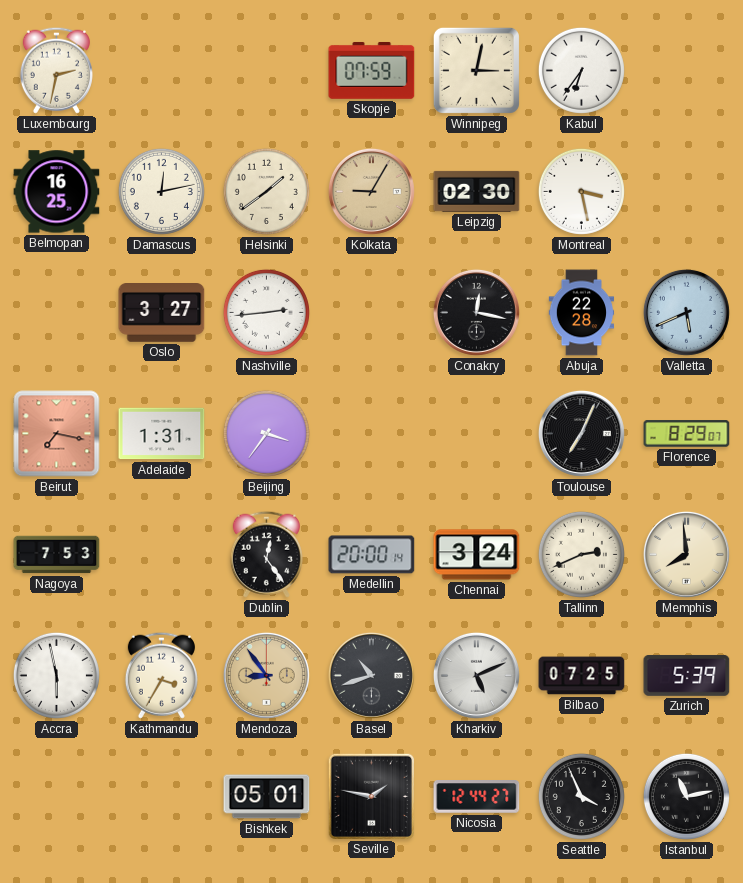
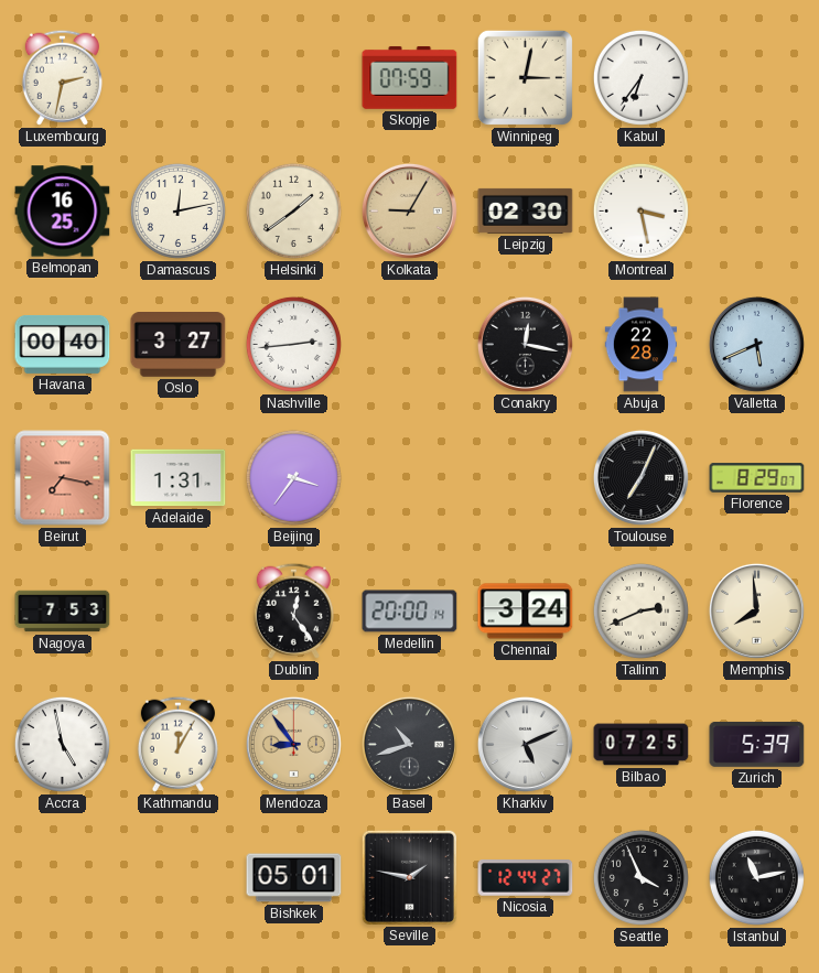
Havana: none -> 00:40
Accra: 5:58 -> 4:58
Kathmandu: 3:35 -> 12:05
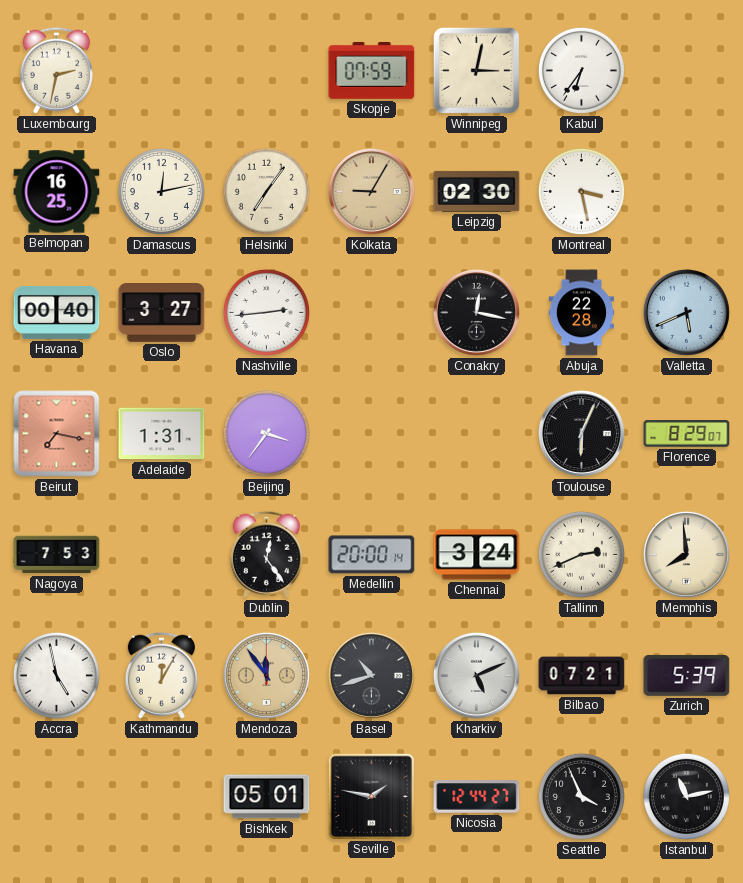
Helsinki: 1:39 -> 7:06
Toulouse: 7:04 -> 6:04
Mendoza: 8:54 -> 11:54
Bilbao: 07:25 -> 07:21
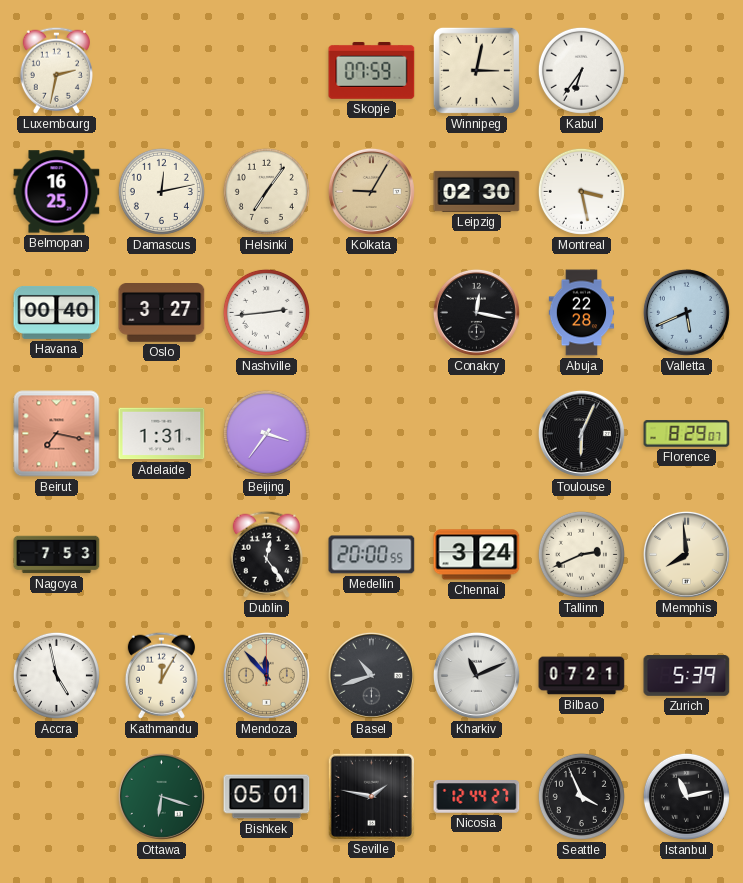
Medellin: 20:00:14 -> 20:00:55
Mendoza: 11:54 -> 11:53
Kharkiv: 5:11 -> 11:11
Ottawa: none -> 6:18
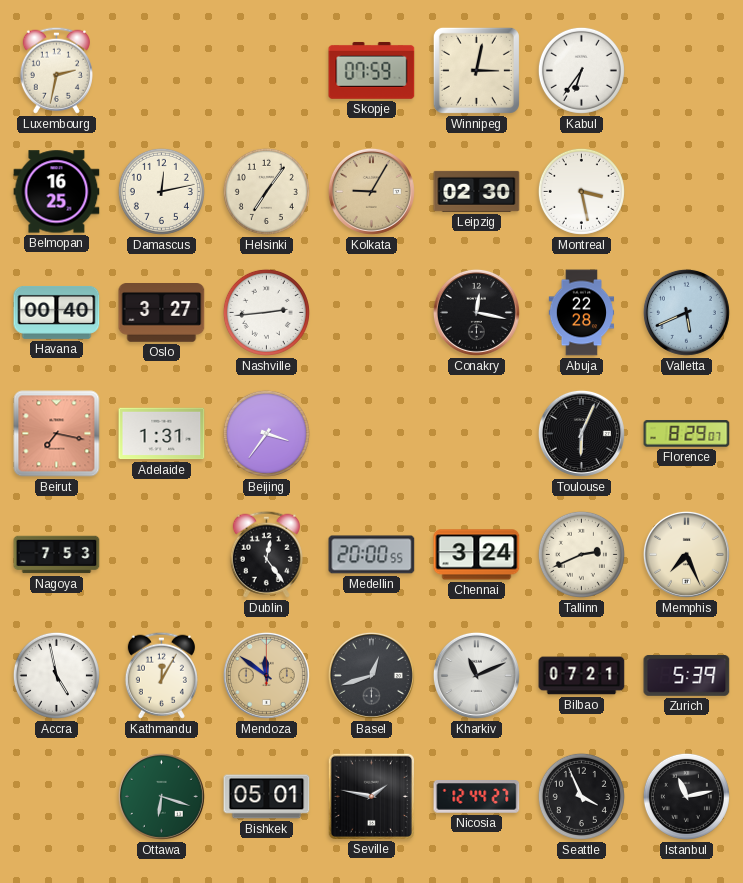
Memphis: 7:59 -> 7:26
Mendoza: 11:53 -> 11:51
Basel: 10:42 -> 12:42
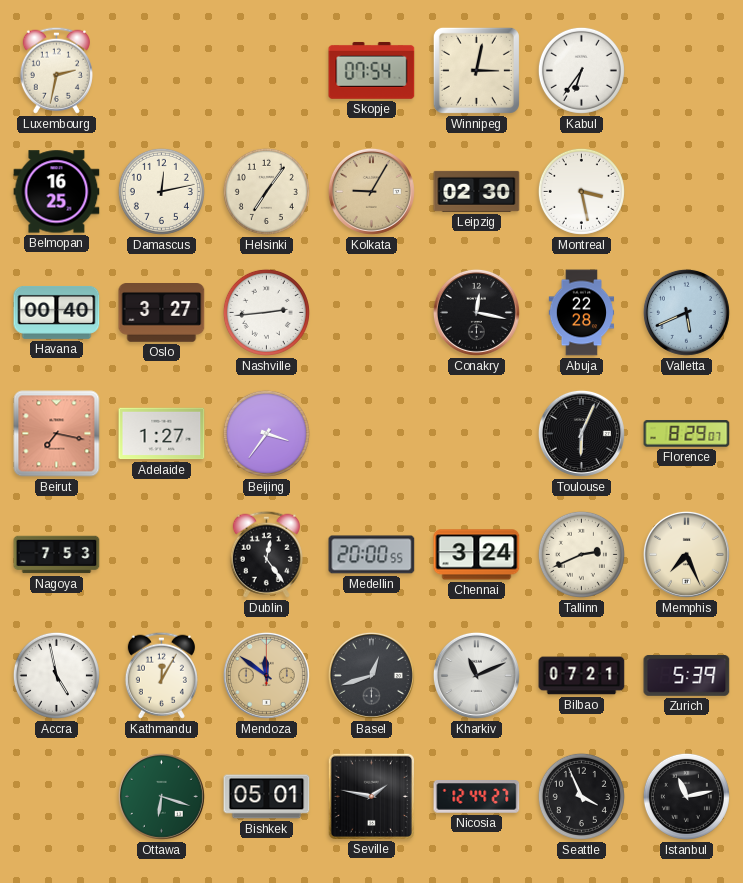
Skopje: 07:59 -> 07:54
Adelaide: 1:31 -> 1:27
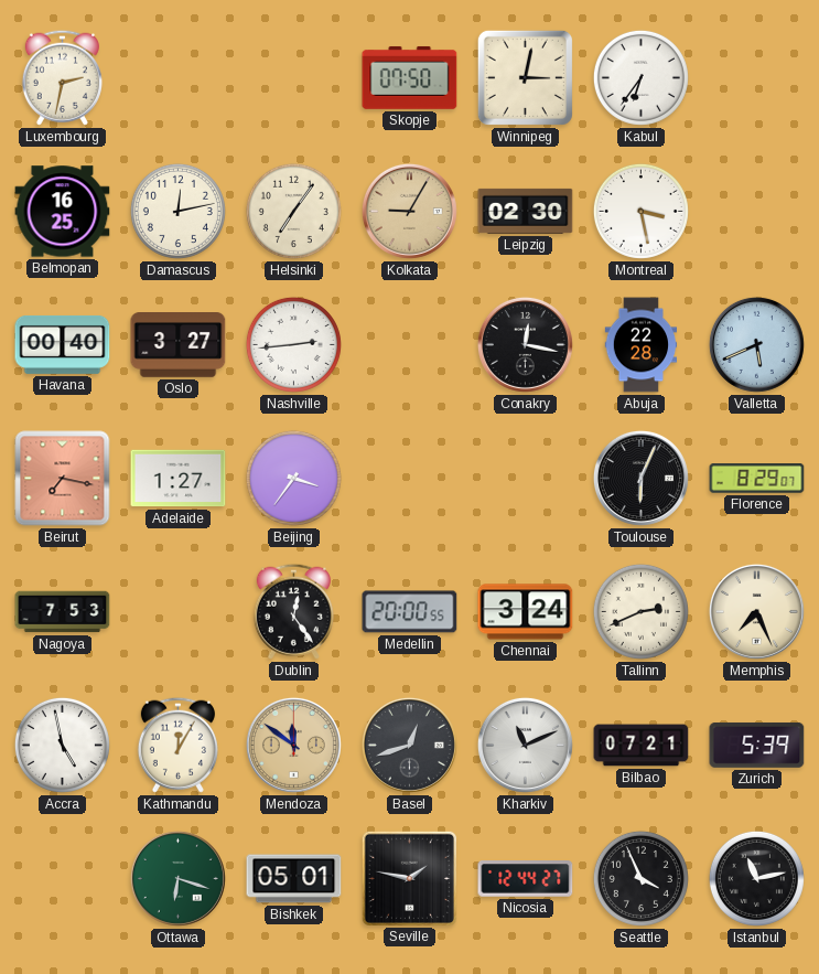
Skopje: 07:54 -> 07:50
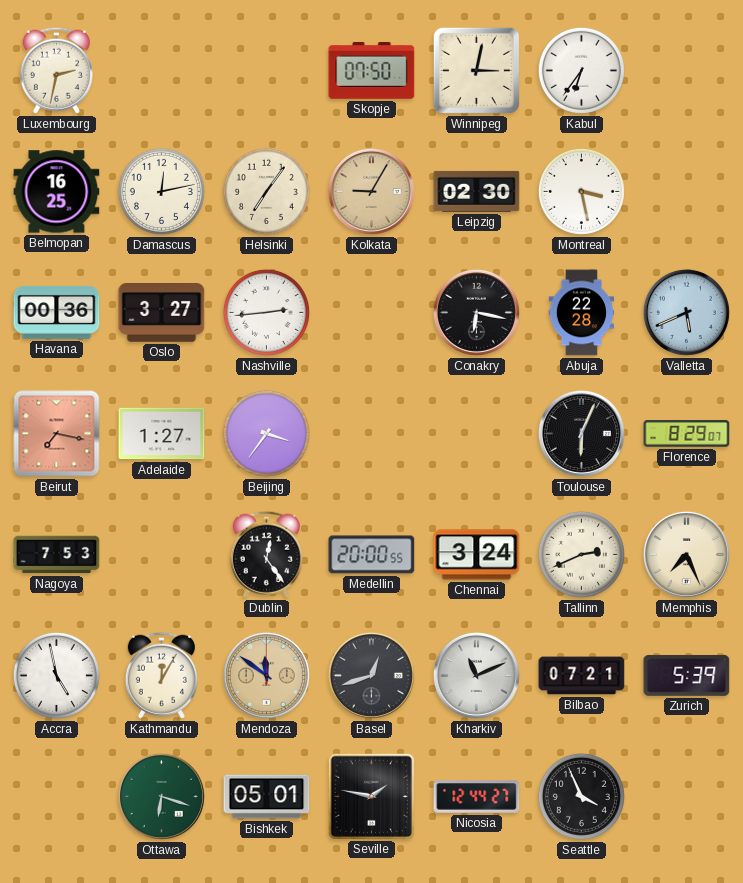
Havana: 00:40 -> 00:36
Conakry: 12:17 -> 6:17
Istanbul: 11:13 -> none
